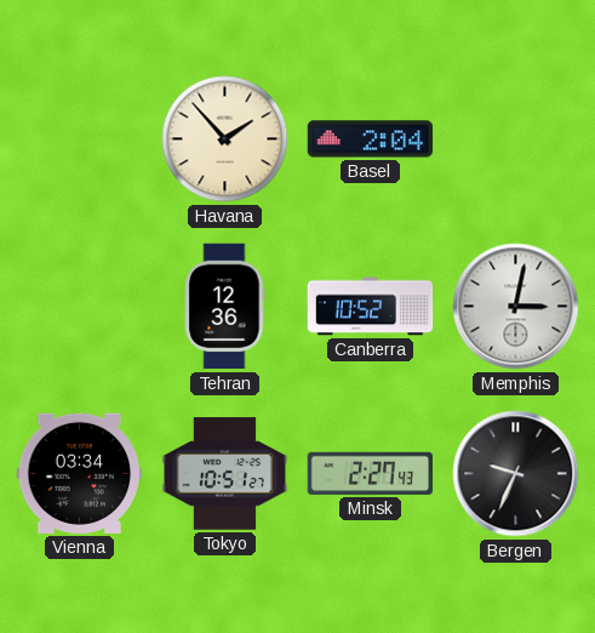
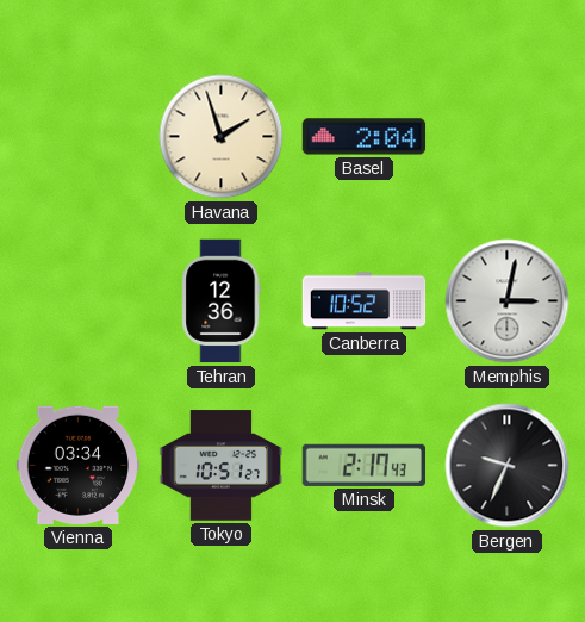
Havana: 1:53 -> 1:57
Minsk: 2:27 -> 2:17
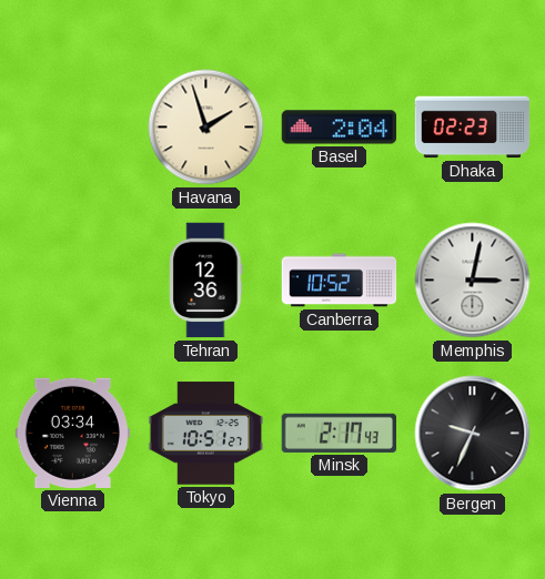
Dhaka: none -> 02:23
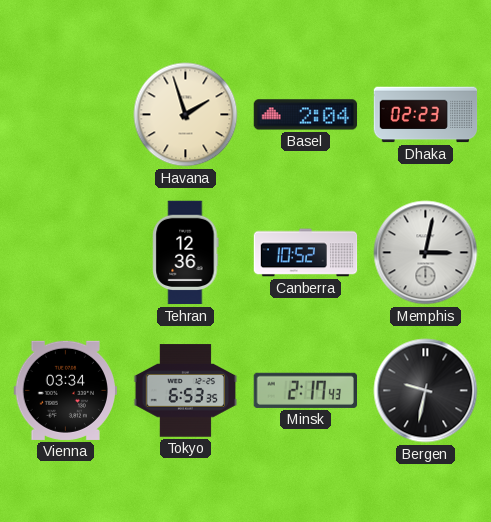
Tokyo: 10:51 -> 6:53
Bergen: 9:34 -> 9:32
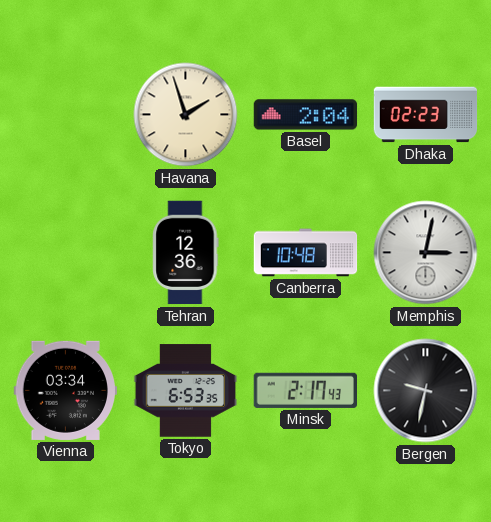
Canberra: 10:52 -> 10:48
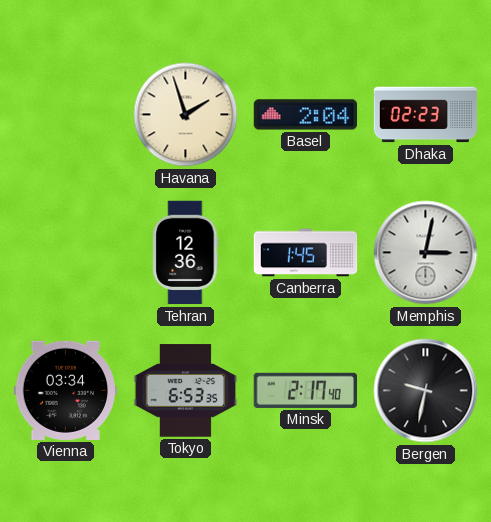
Canberra: 10:48 -> 1:45
Minsk: 2:17:43 -> 2:17:40
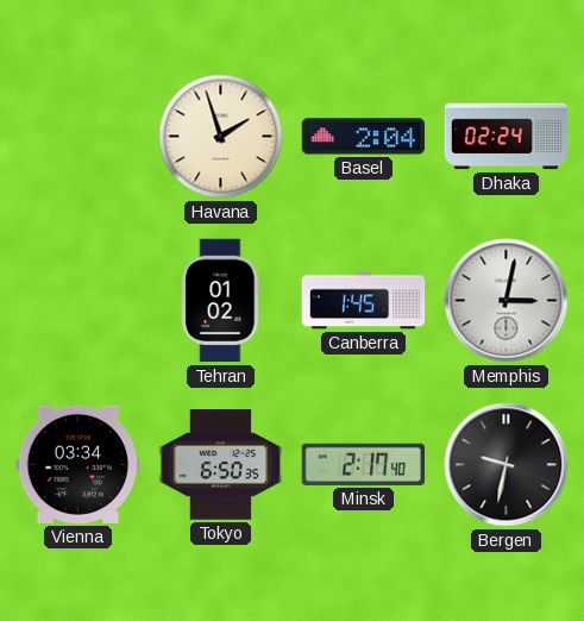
Dhaka: 02:23 -> 02:24
Tehran: 12:36 -> 01:02
Tokyo: 6:53 -> 6:50
